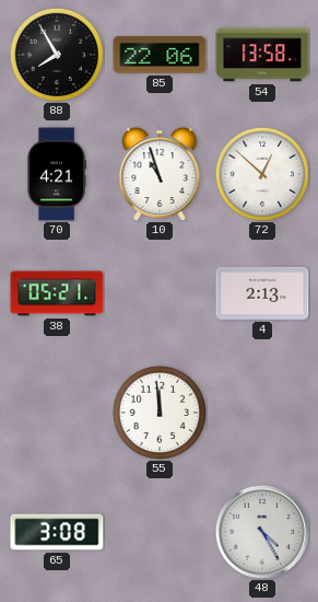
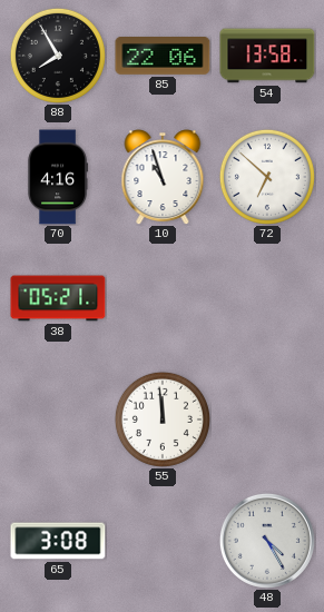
70: 4:21 -> 4:16
72: 12:52 -> 6:52
4: 2:13 -> none
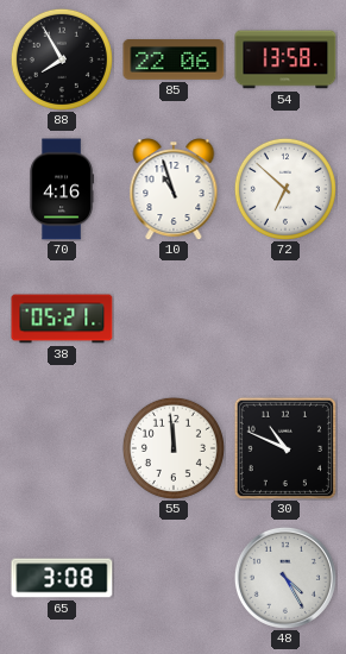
30: none -> 10:49
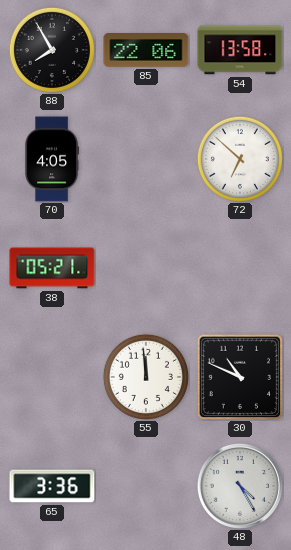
70: 4:16 -> 4:05
10: 10:57 -> none
65: 3:08 -> 3:36
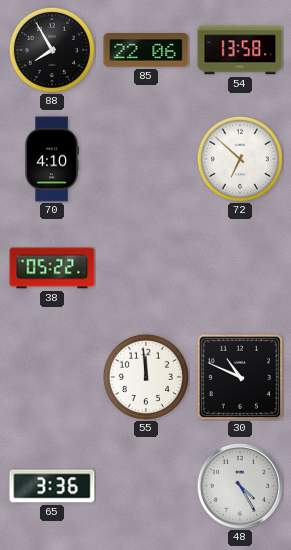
70: 4:05 -> 4:10
38: 05:21 -> 05:22
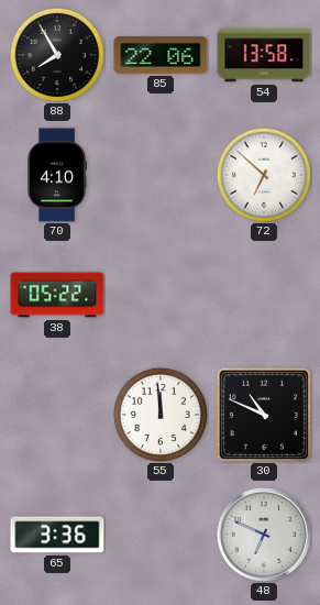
48: 4:25 -> 6:49
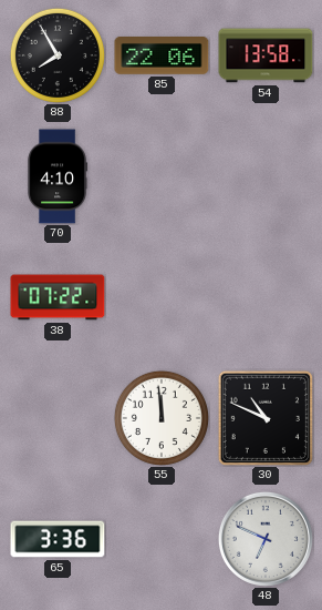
72: 6:52 -> none
38: 05:22 -> 07:22
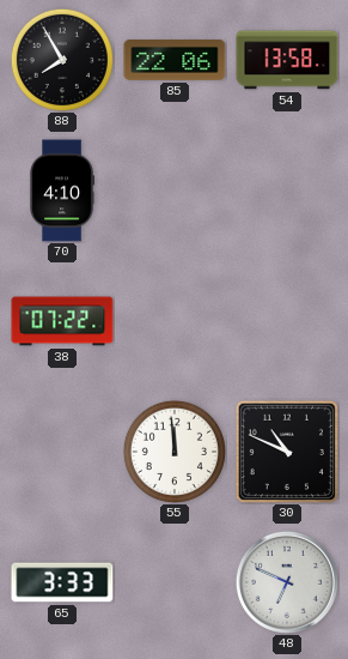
65: 3:36 -> 3:33
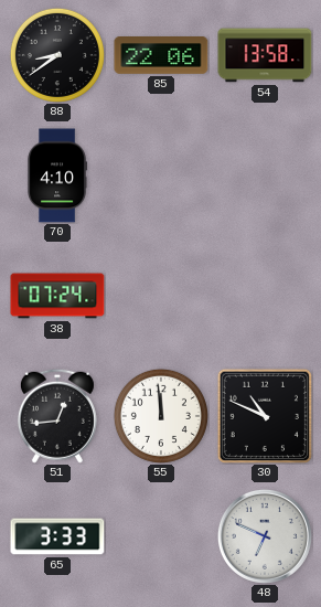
88: 7:55 -> 8:39
38: 07:22 -> 07:24
51: none -> 12:44
